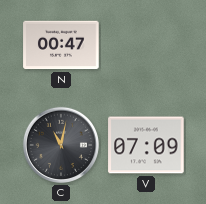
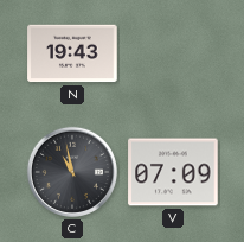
N: 00:47 -> 19:43
C: 11:02 -> 10:58
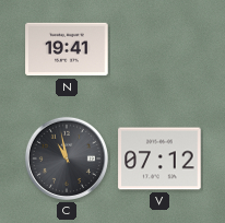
N: 19:43 -> 19:41
V: 07:09 -> 07:12
